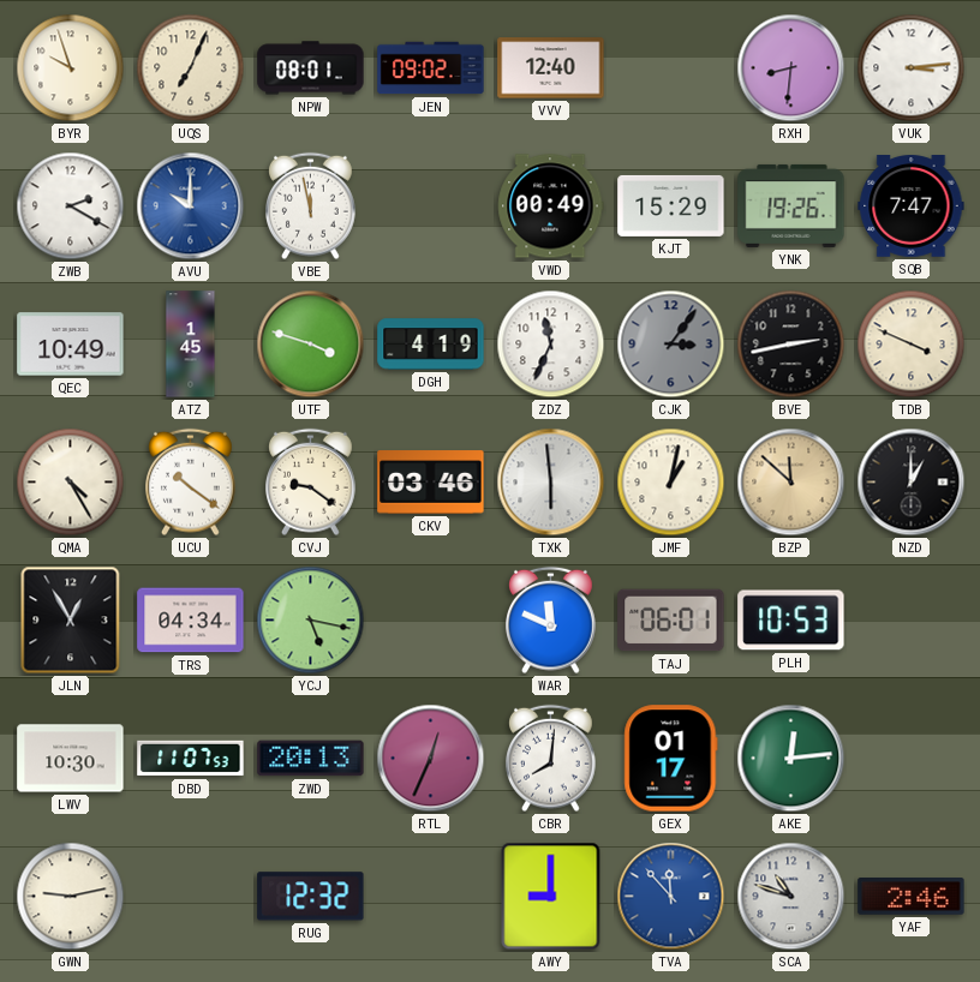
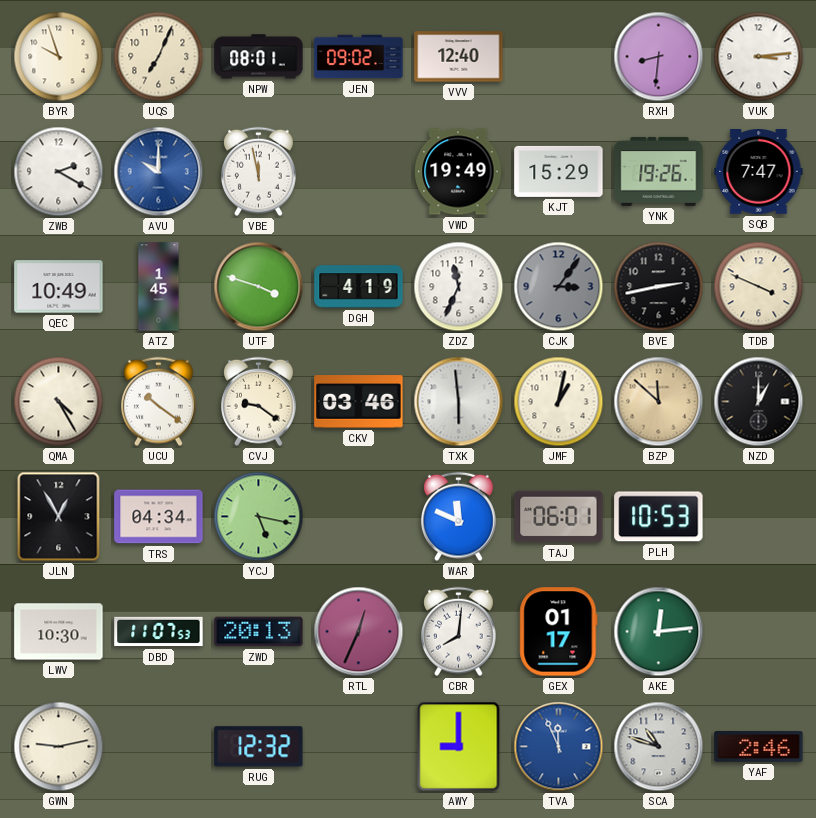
VWD: 00:49 -> 19:49
TVA: 11:53 -> 11:56
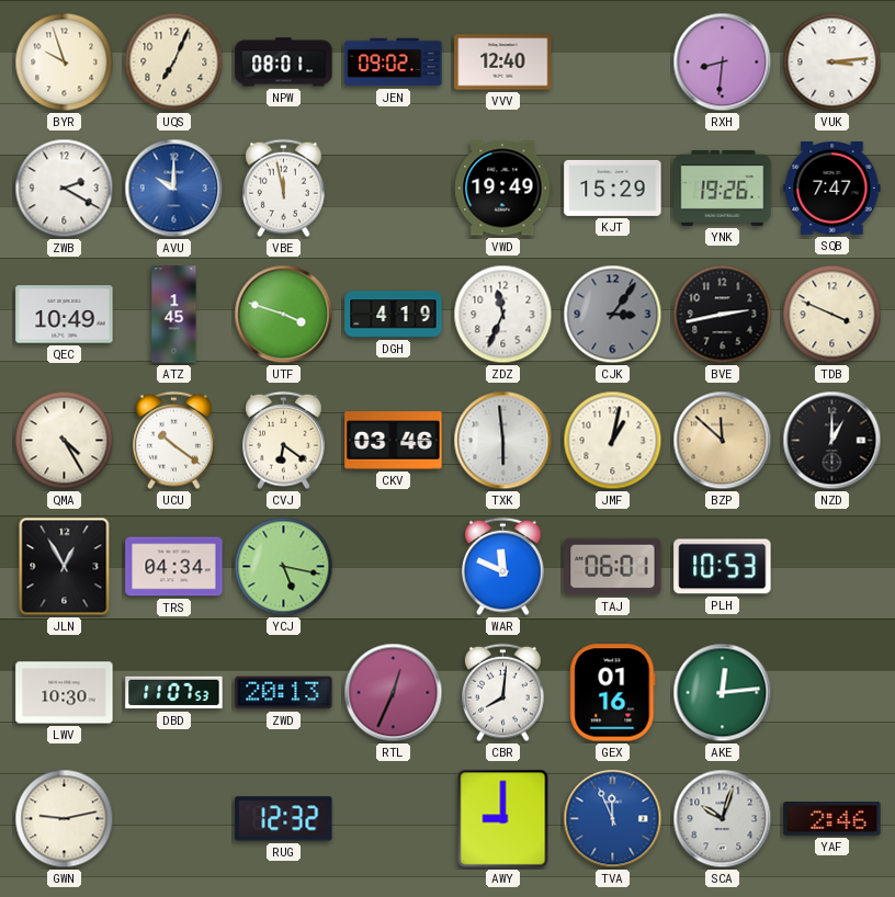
CVJ: 9:21 -> 6:21
GEX: 01:17 -> 01:16
SCA: 10:48 -> 10:03
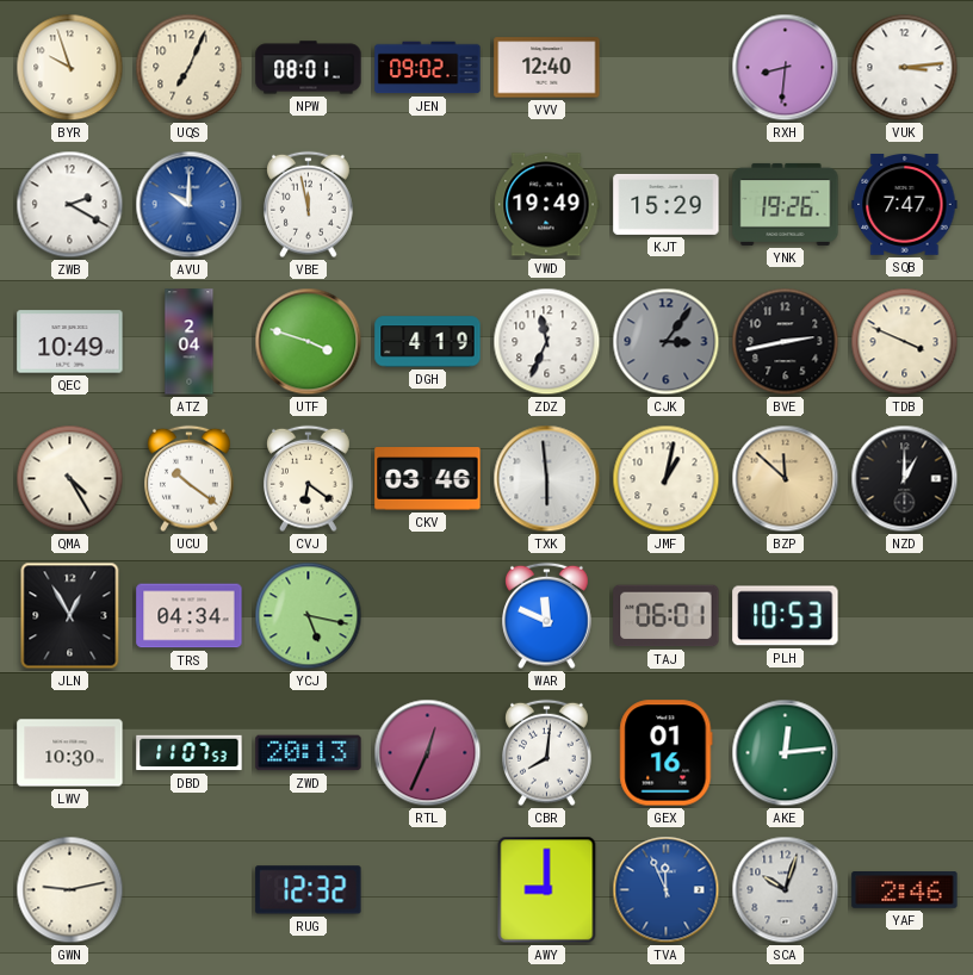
ATZ: 1:45 -> 2:04
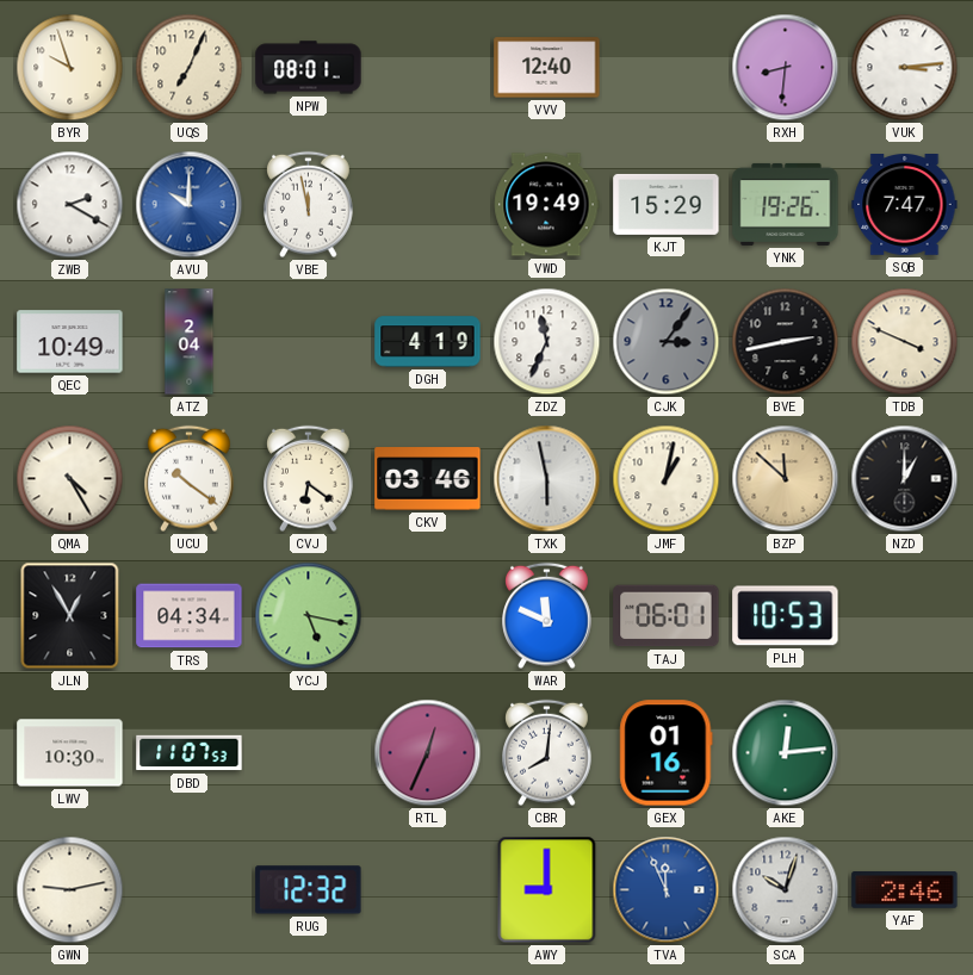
JEN: 09:02 -> none
UTF: 3:48 -> none
TXK: 5:59 -> 5:58
ZWD: 20:13 -> none
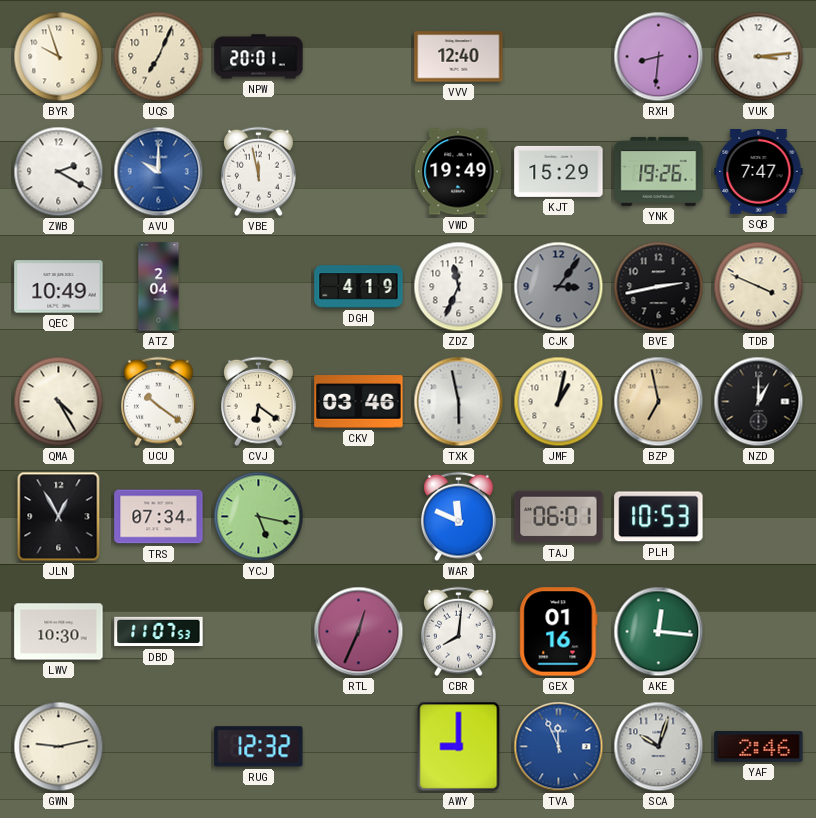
NPW: 08:01 -> 20:01
BZP: 11:52 -> 6:58
TRS: 04:34 -> 07:34
AKE: 12:14 -> 12:16
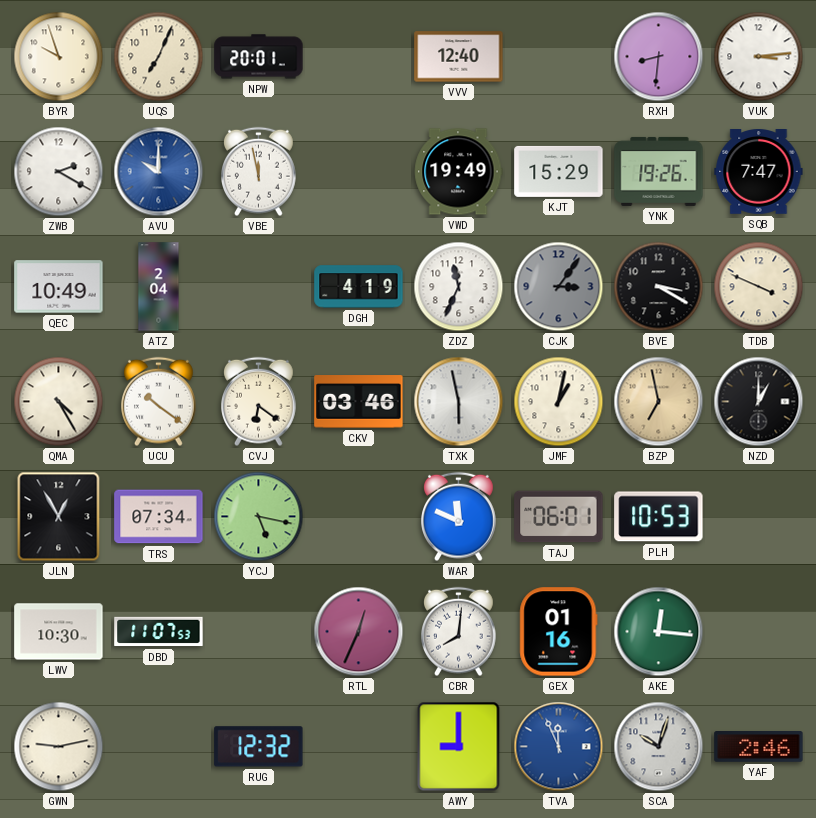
BVE: 2:43 -> 3:20
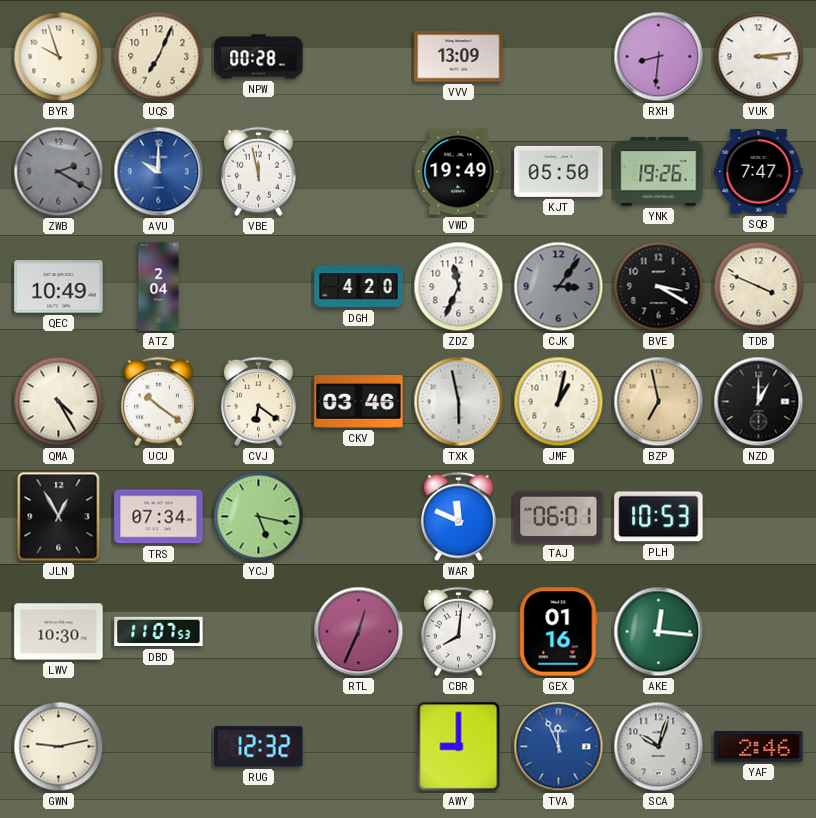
NPW: 20:01 -> 00:28
VVV: 12:40 -> 13:09
ZWB dial: white -> grey
KJT: 15:29 -> 05:50
DGH: 4:19 -> 4:20
